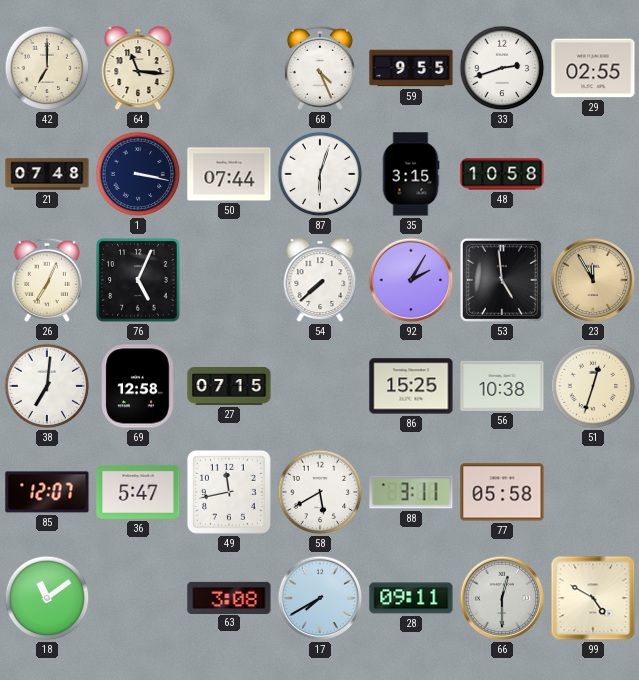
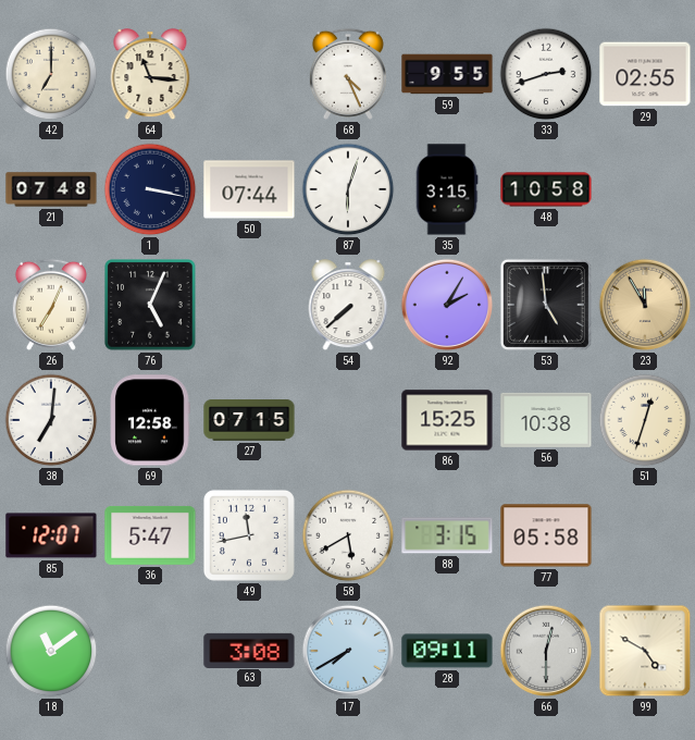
88: 3:11 -> 3:15
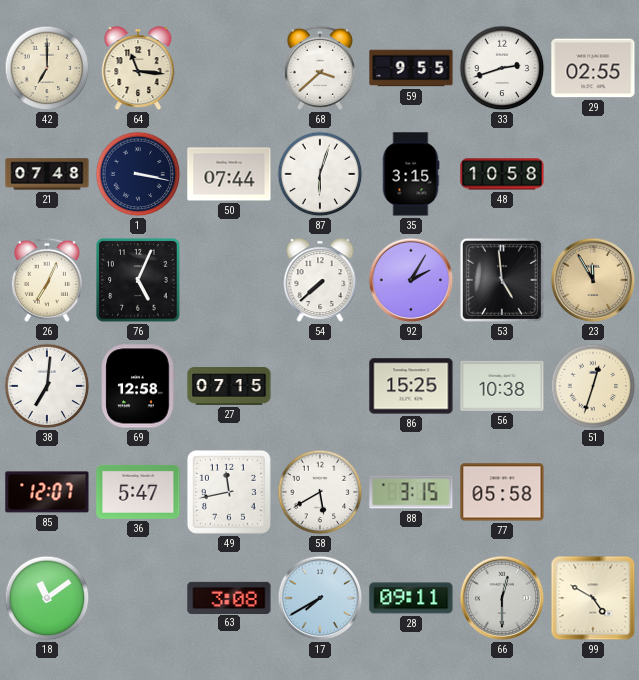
68: 4:26 -> 3:38
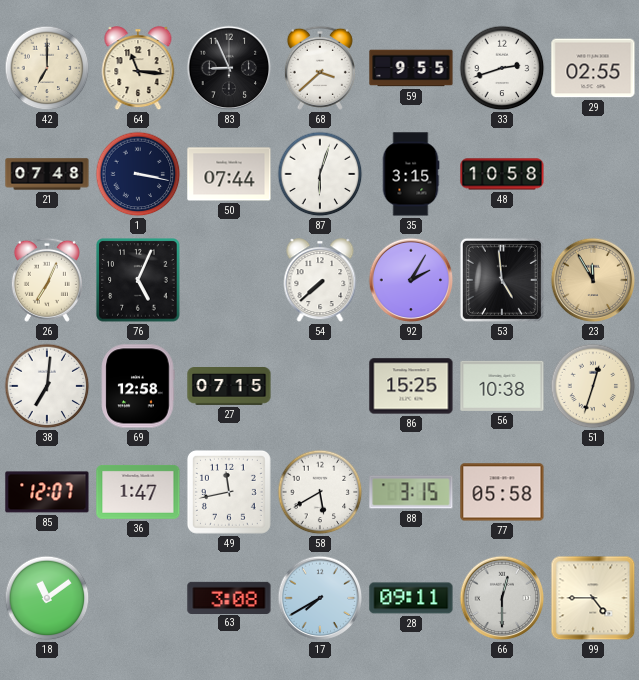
83: none -> 8:56
36: 5:47 -> 1:47
99: 4:50 -> 4:45
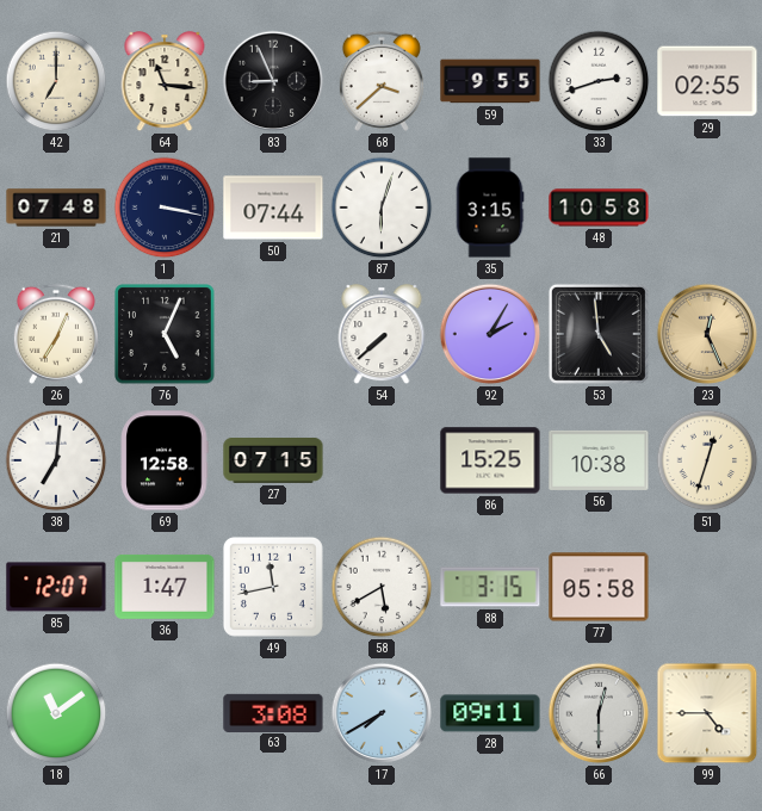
23: 11:55 -> 12:26
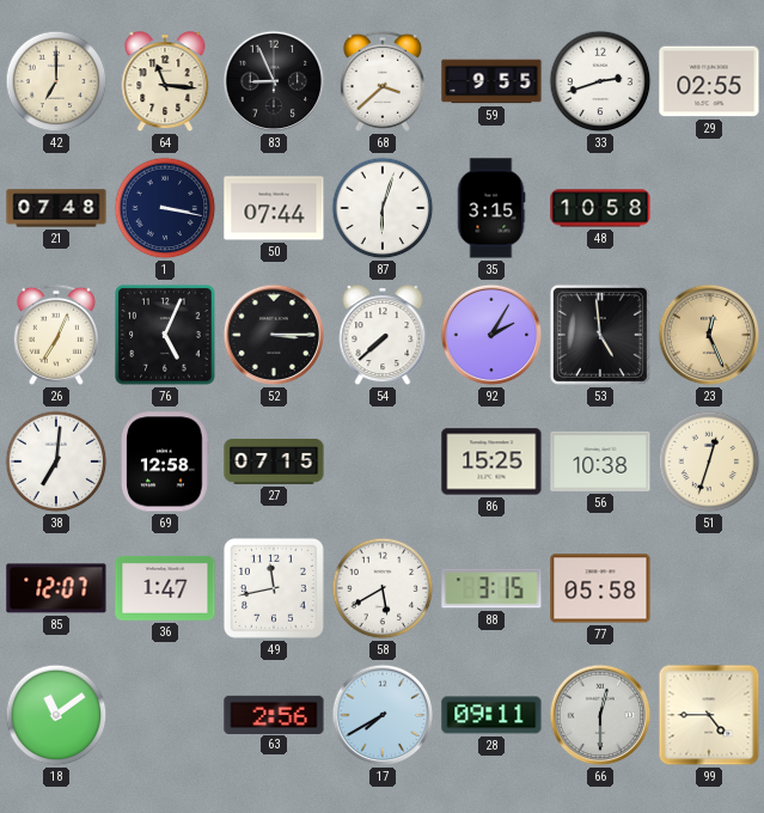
52: none -> 3:15
63: 3:08 -> 2:56
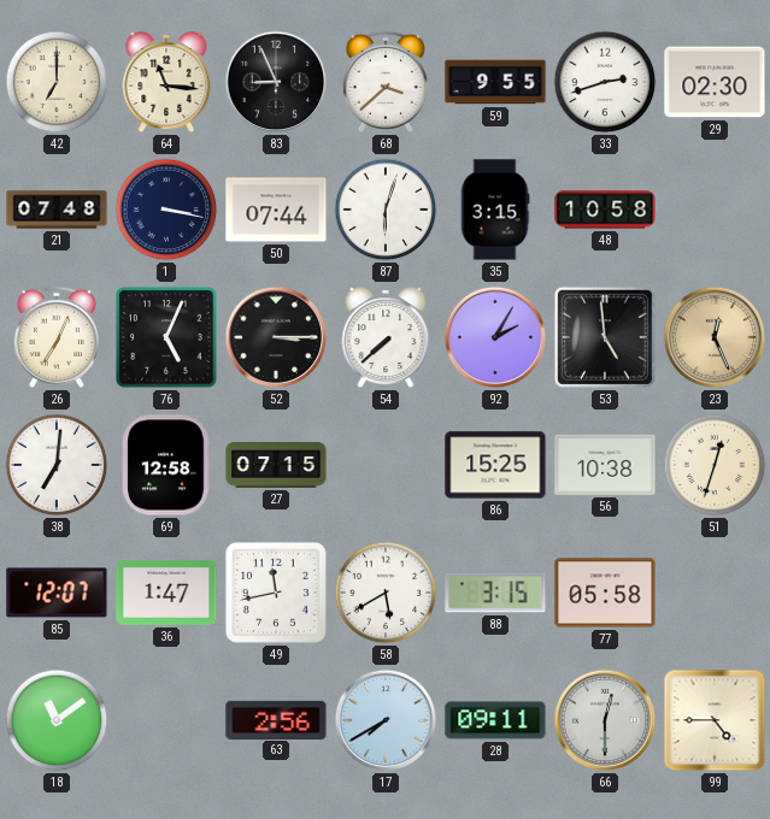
29: 02:55 -> 02:30
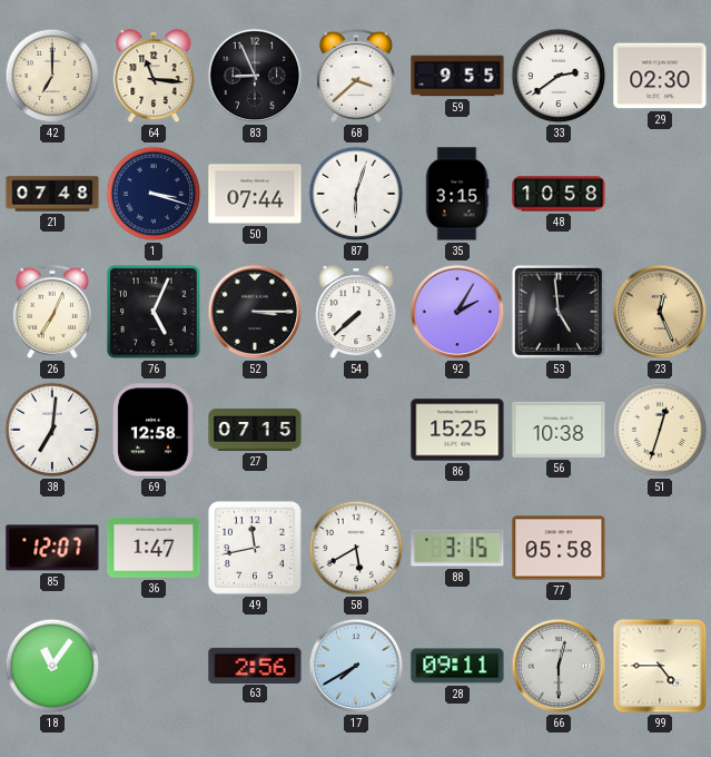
33: 2:42 -> 2:39
1: 3:17 -> 3:18
18: 11:09 -> 11:06
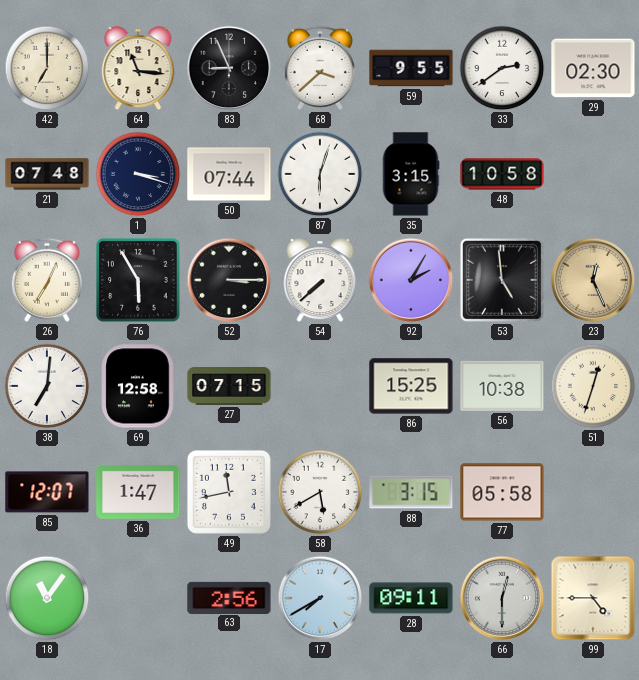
76: 5:04 -> 5:55
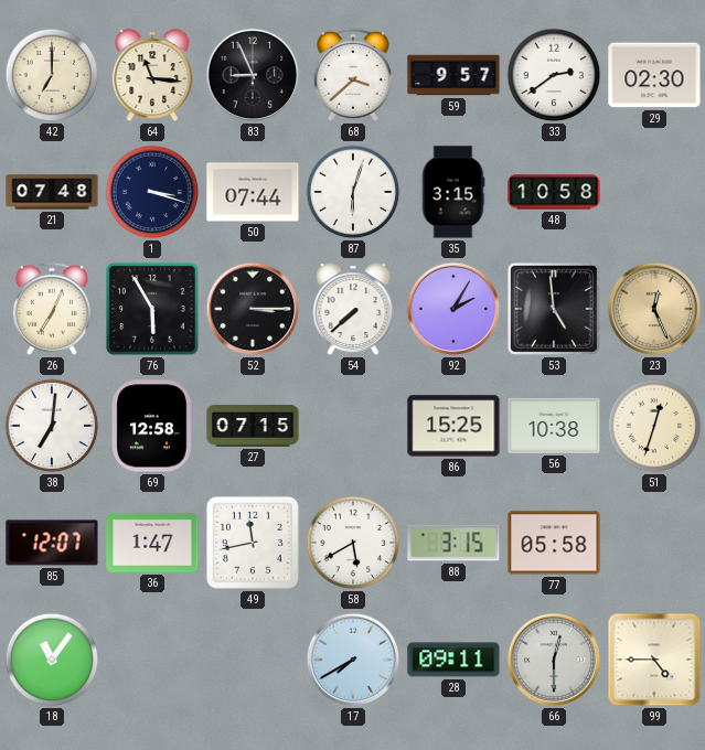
59: 9:55 -> 9:57
63: 2:56 -> none
